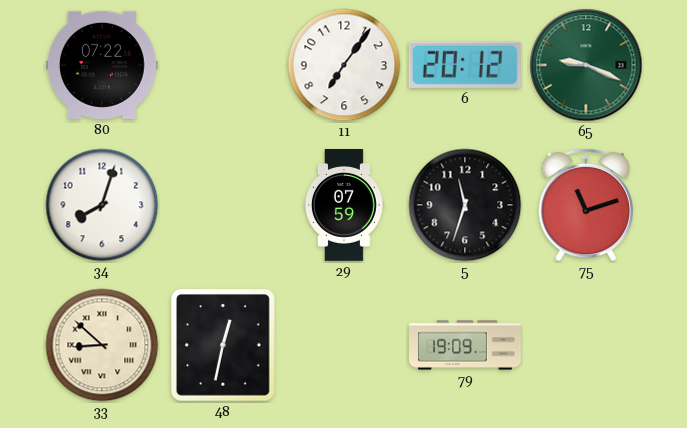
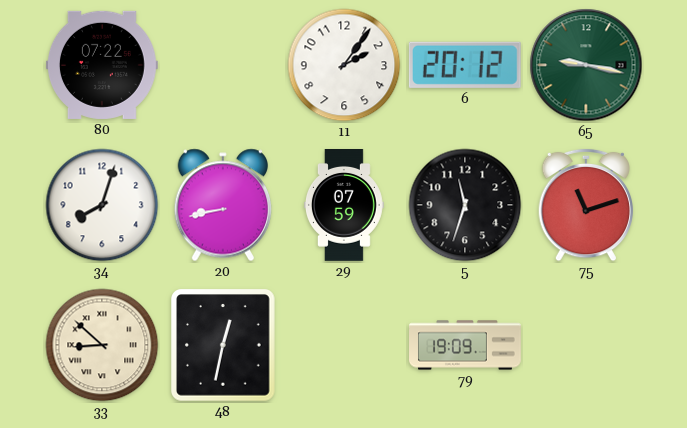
11: 7:06 -> 2:06
65: 9:19 -> 9:17
20: none -> 8:43
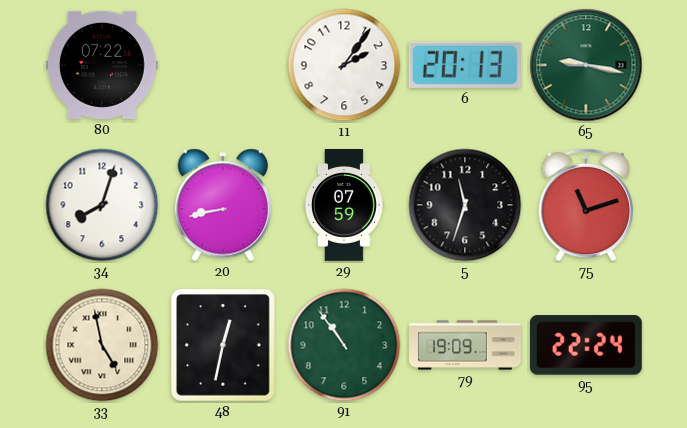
6: 20:12 -> 20:13
33: 8:52 -> 4:58
91: none -> 10:54
95: none -> 22:24
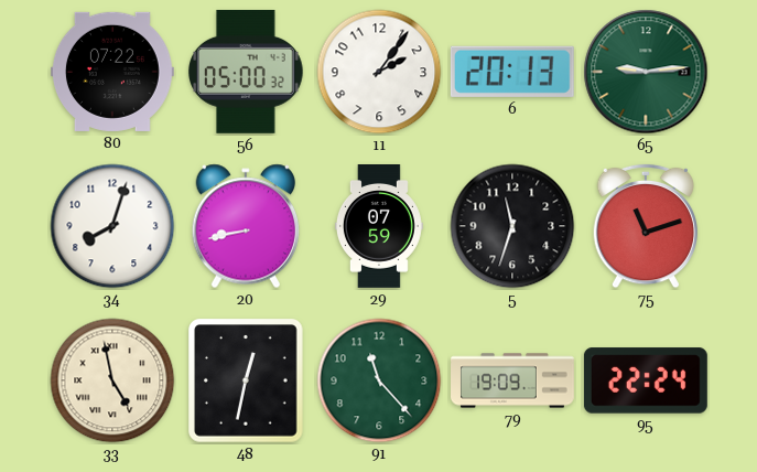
56: none -> 05:00
65: 9:17 -> 9:14
91: 10:54 -> 11:23
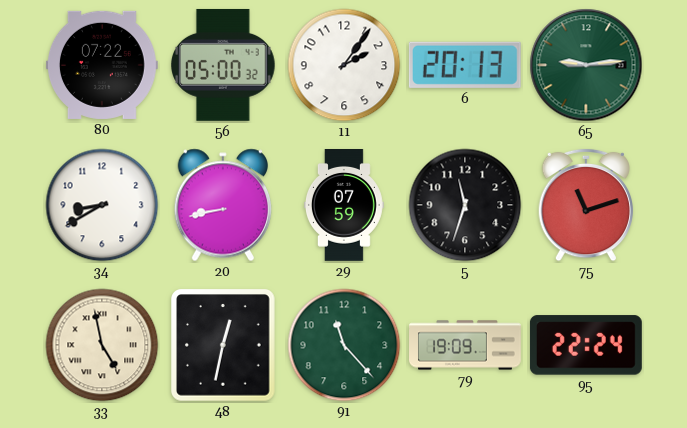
34: 8:03 -> 8:40
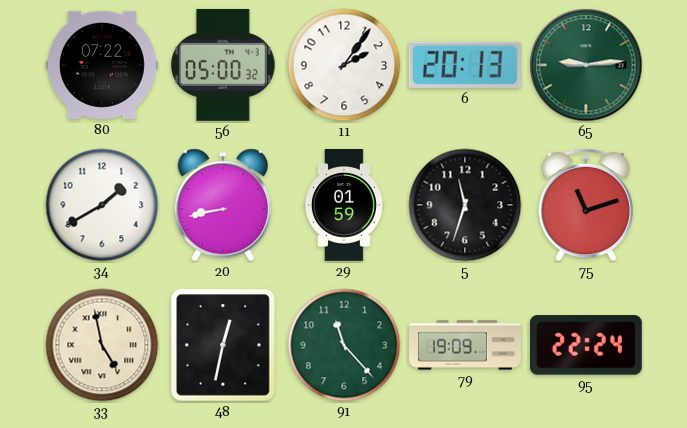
34: 8:40 -> 1:40
29: 07:59 -> 01:59
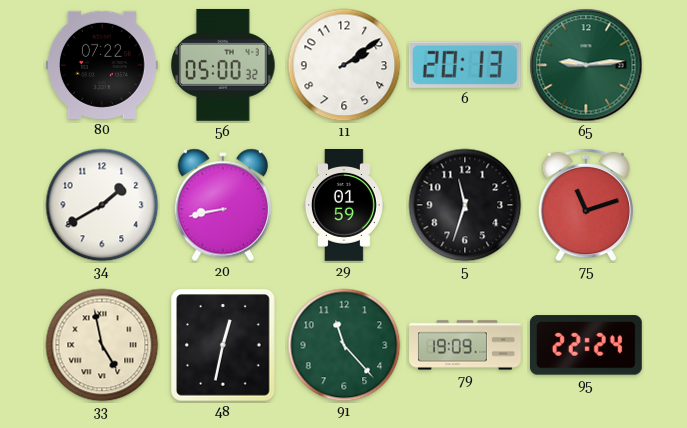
11: 2:06 -> 2:09
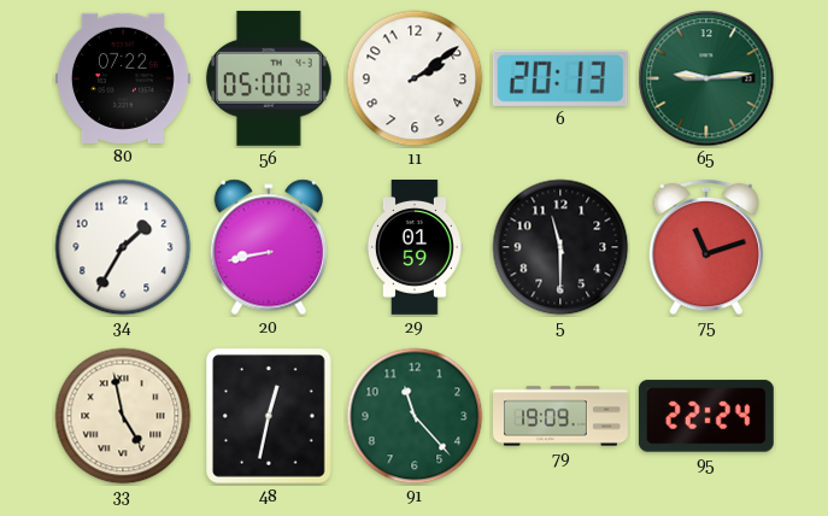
34: 1:40 -> 1:35
5: 11:33 -> 11:30
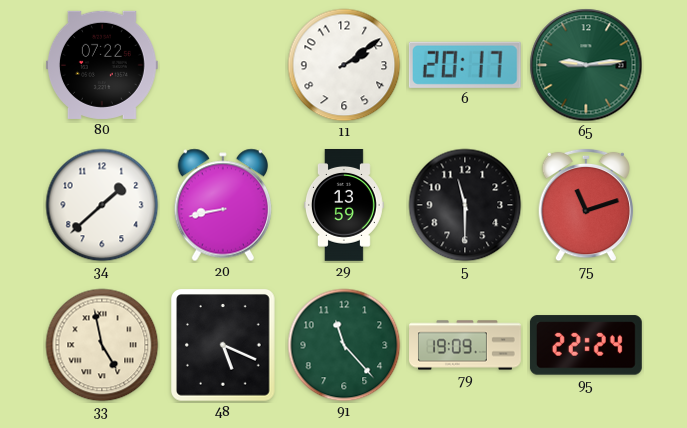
56: 05:00 -> none
6: 20:13 -> 20:17
34: 1:35 -> 1:38
29: 01:59 -> 13:59
48: 12:32 -> 5:19
